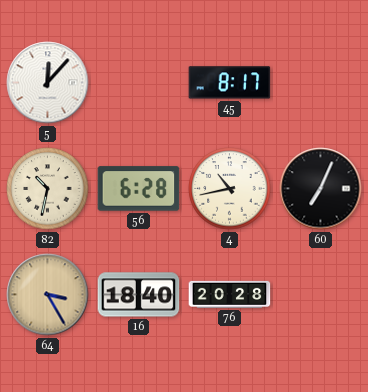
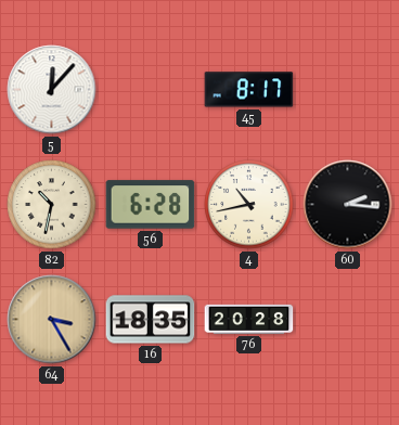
60: 7:04 -> 2:16
16: 18:40 -> 18:35
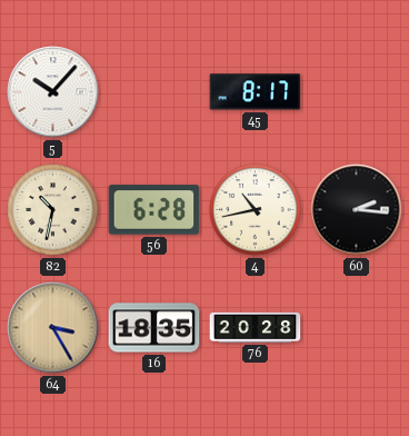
5: 12:07 -> 10:07
